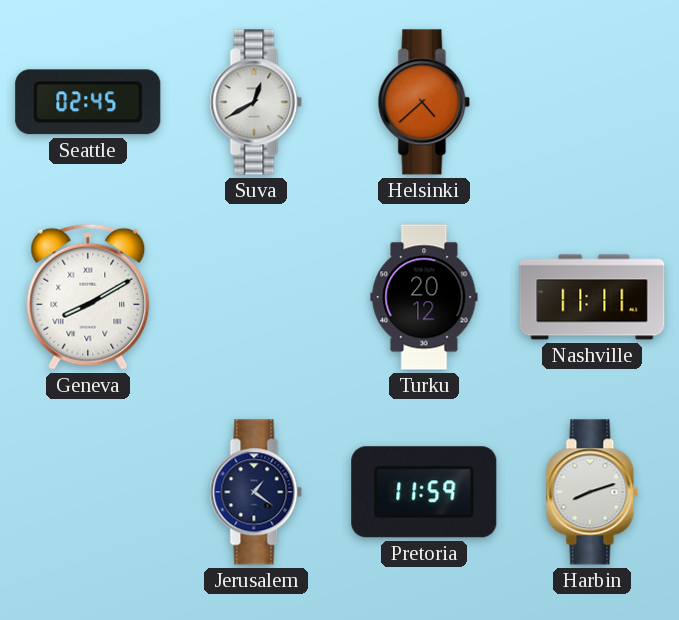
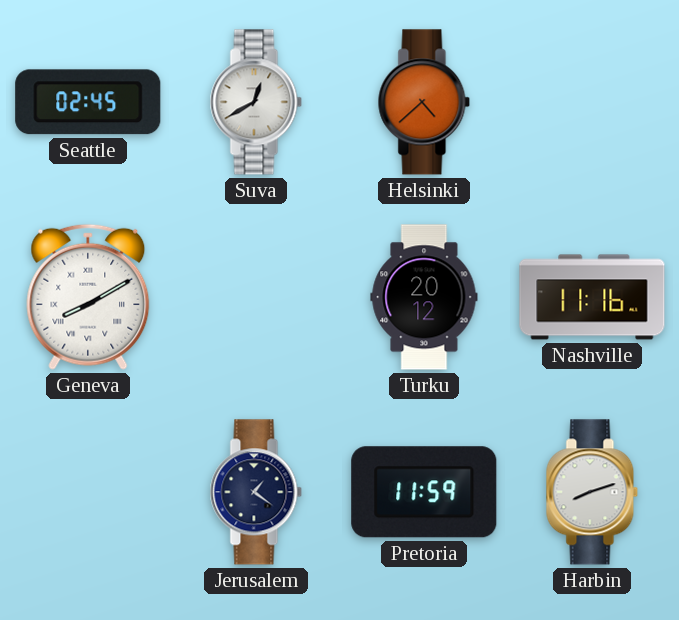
Nashville: 11:11 -> 11:16
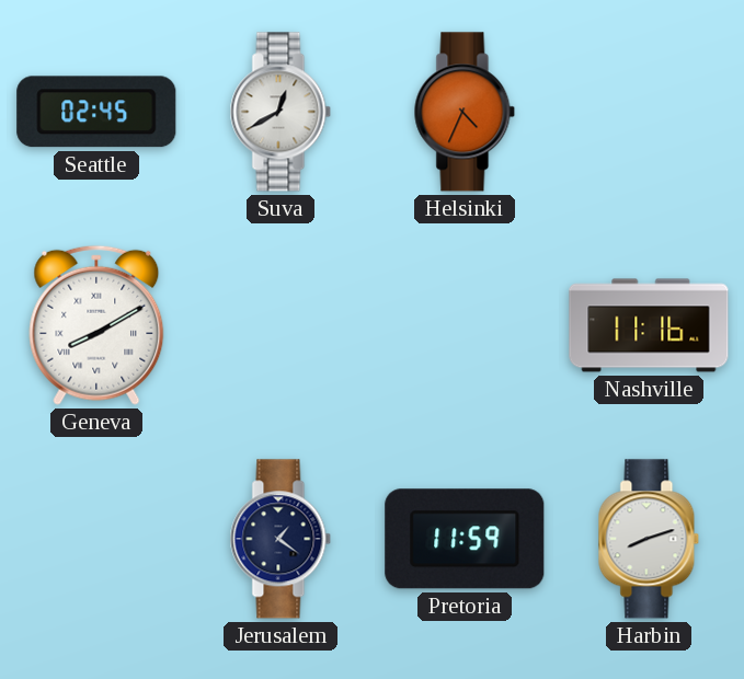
Helsinki: 4:38 -> 4:34
Turku: 20:12 -> none
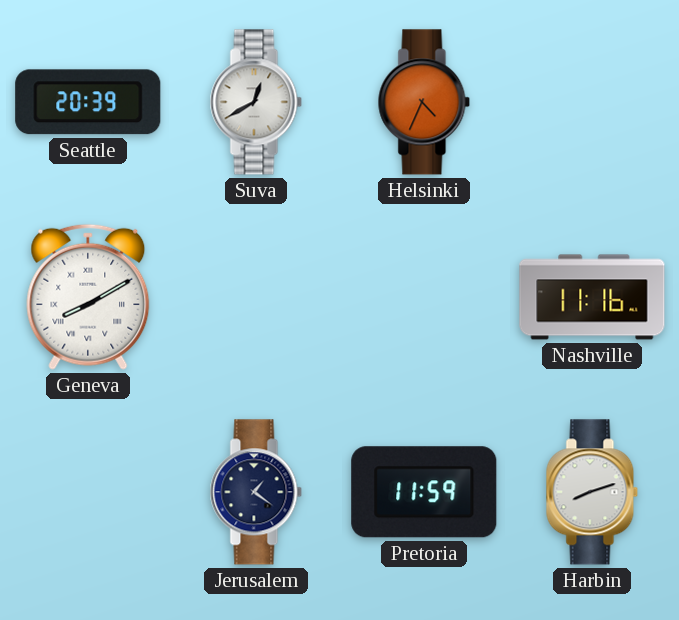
Seattle: 02:45 -> 20:39
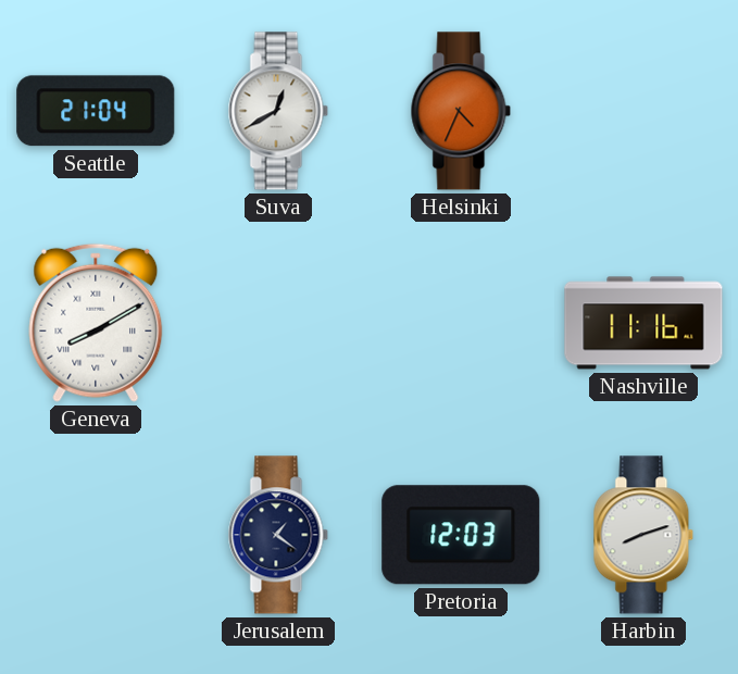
Seattle: 20:39 -> 21:04
Pretoria: 11:59 -> 12:03
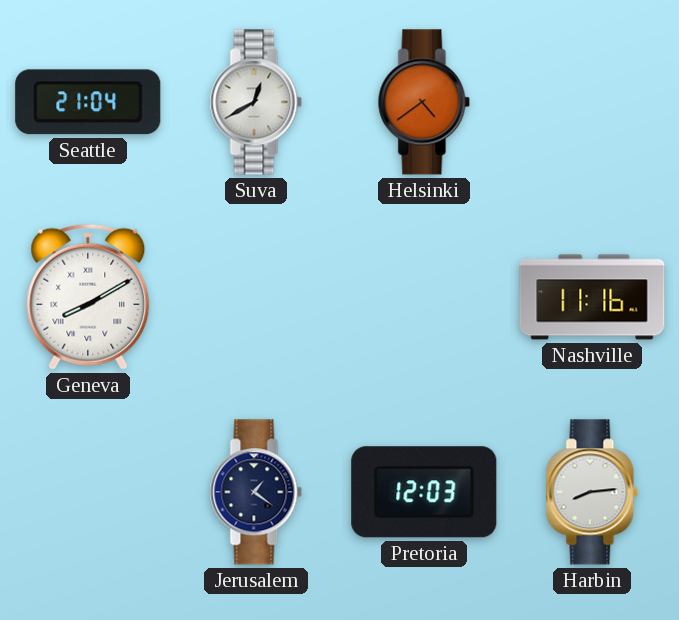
Helsinki: 4:34 -> 4:39
Harbin: 8:12 -> 8:14
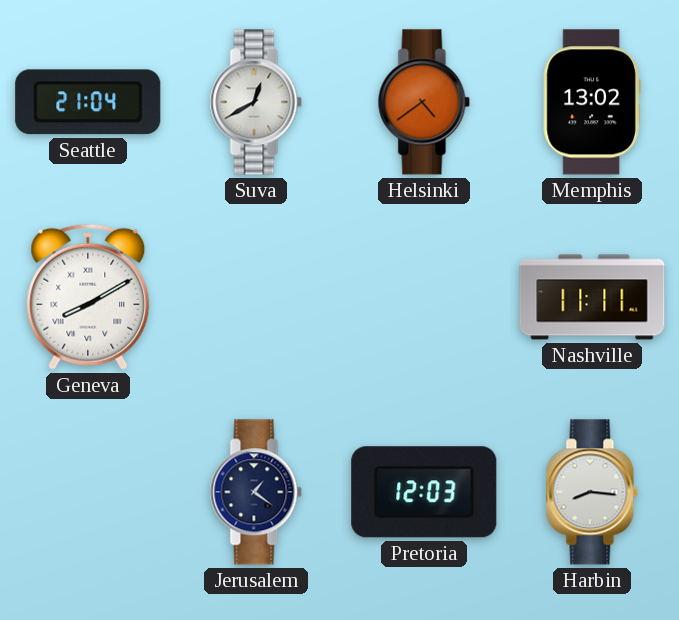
Memphis: none -> 13:02
Nashville: 11:16 -> 11:11
Harbin: 8:14 -> 8:16
